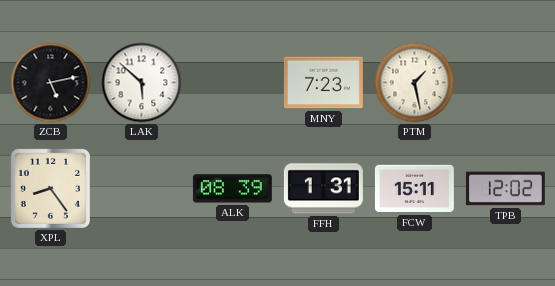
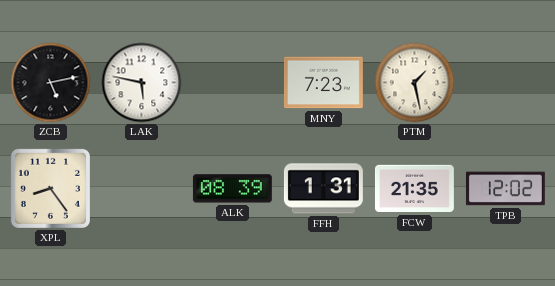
LAK: 5:52 -> 5:47
FCW: 15:11 -> 21:35
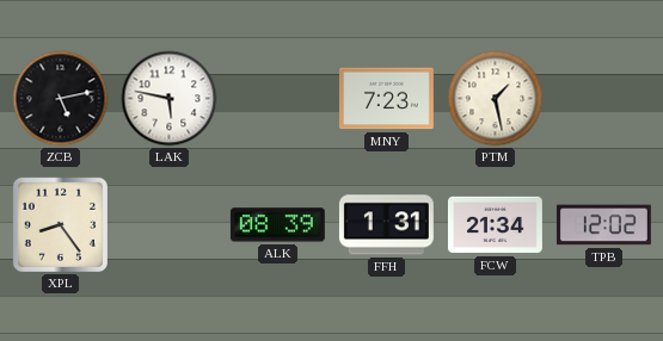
FCW: 21:35 -> 21:34
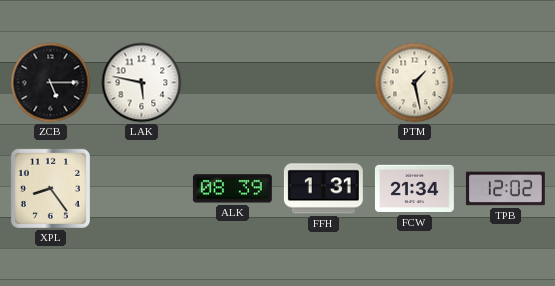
ZCB: 5:13 -> 5:15
MNY: 7:23 -> none
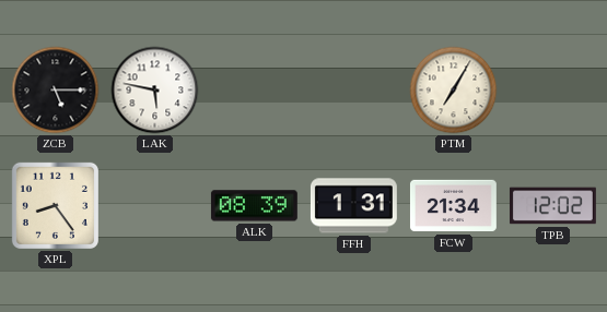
PTM: 1:28 -> 7:05
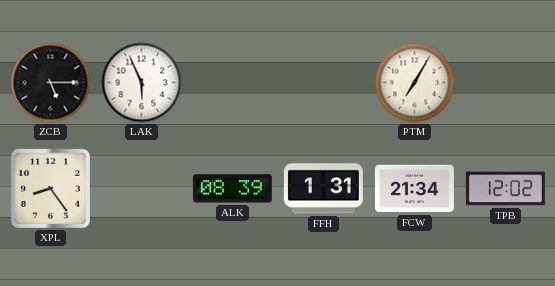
LAK: 5:47 -> 5:56
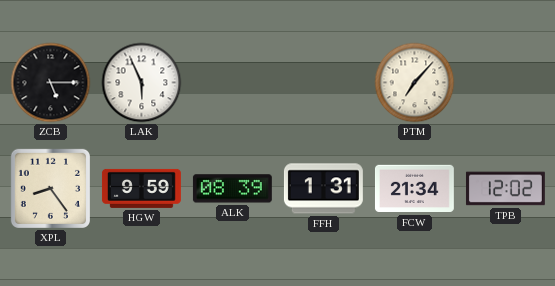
PTM: 7:05 -> 7:07
HGW: none -> 9:59
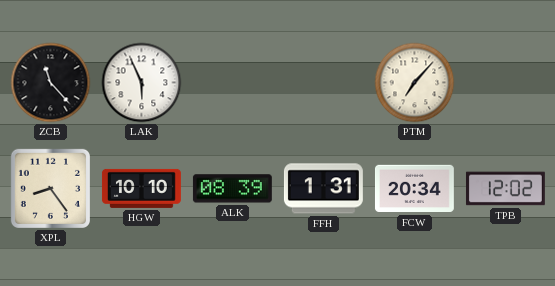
ZCB: 5:15 -> 11:23
HGW: 9:59 -> 10:10
FCW: 21:34 -> 20:34
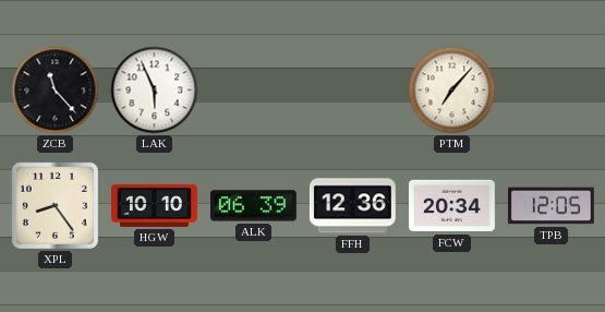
ALK: 08:39 -> 06:39
FFH: 1:31 -> 12:36
TPB: 12:02 -> 12:05
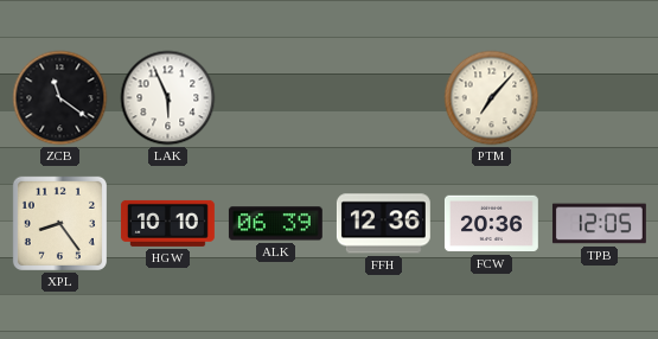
ZCB: 11:23 -> 11:21
FCW: 20:34 -> 20:36
